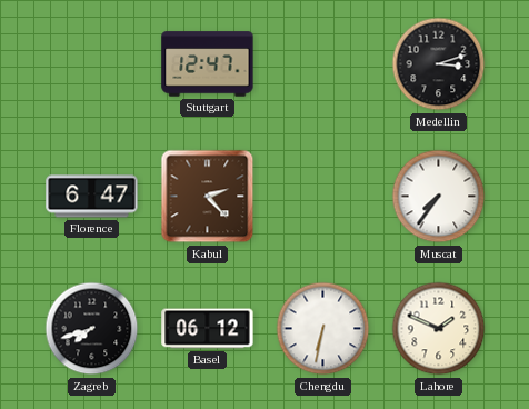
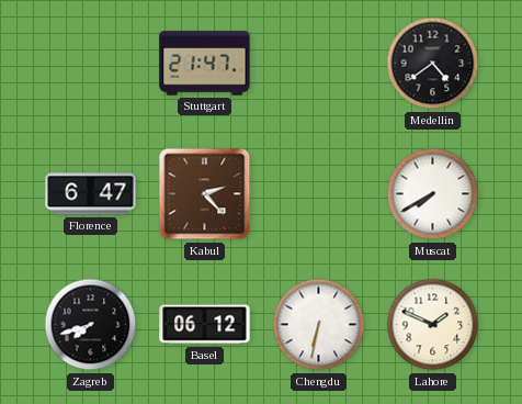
Stuttgart: 12:47 -> 21:47
Medellin: 3:12 -> 4:39
Muscat: 7:36 -> 7:40
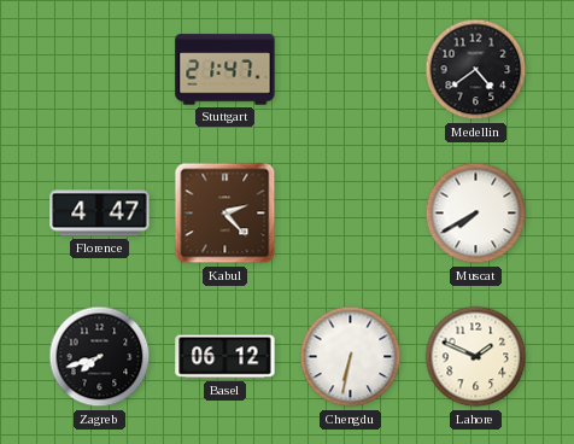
Florence: 6:47 -> 4:47
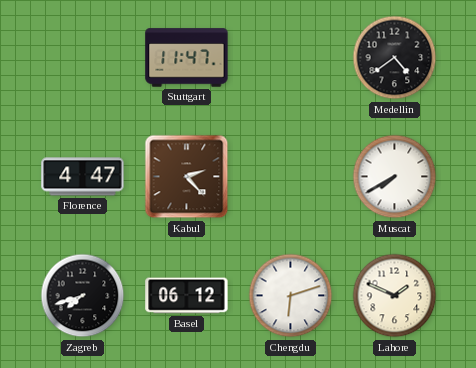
Stuttgart: 21:47 -> 11:47
Chengdu: 6:32 -> 6:12
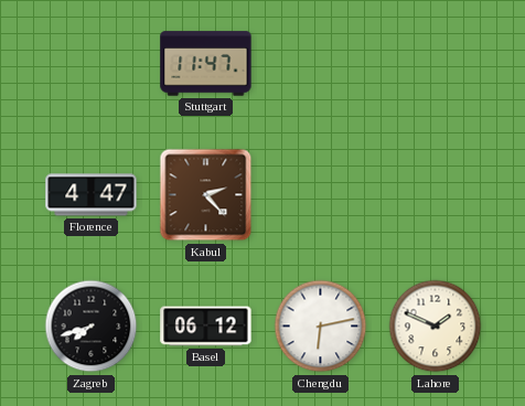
Medellin: 4:39 -> none
Muscat: 7:40 -> none
Chengdu: 6:12 -> 6:13
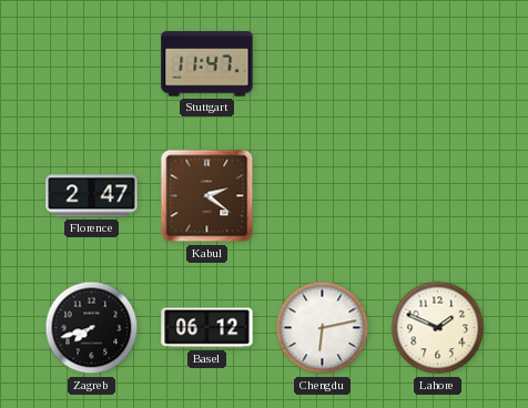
Florence: 4:47 -> 2:47
Kabul: 2:23 -> 2:21
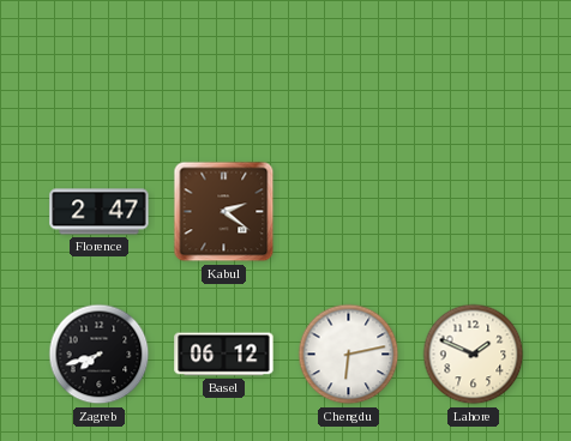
Stuttgart: 11:47 -> none
